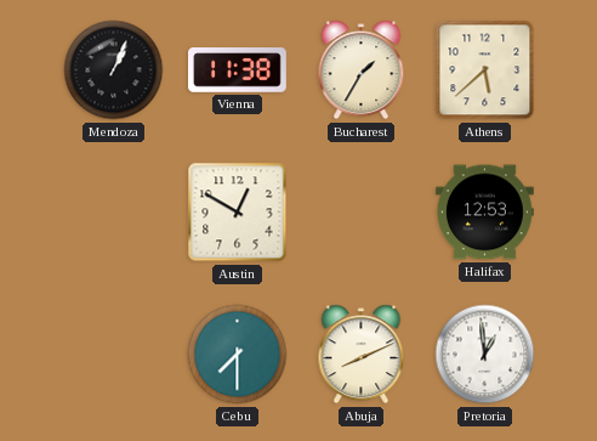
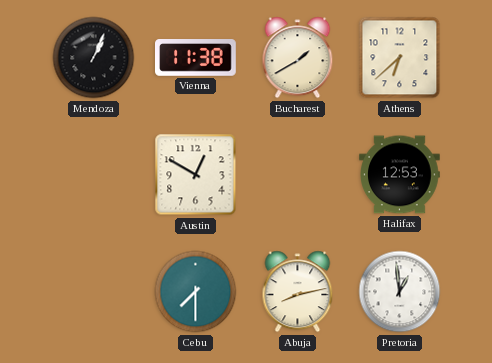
Bucharest: 1:35 -> 1:40
Athens: 5:38 -> 6:38
Abuja: 8:11 -> 8:13
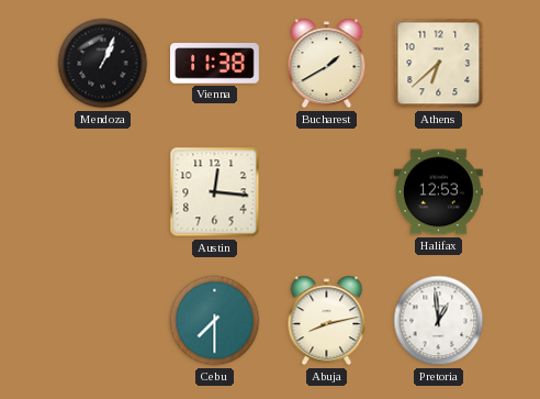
Austin: 12:50 -> 12:16
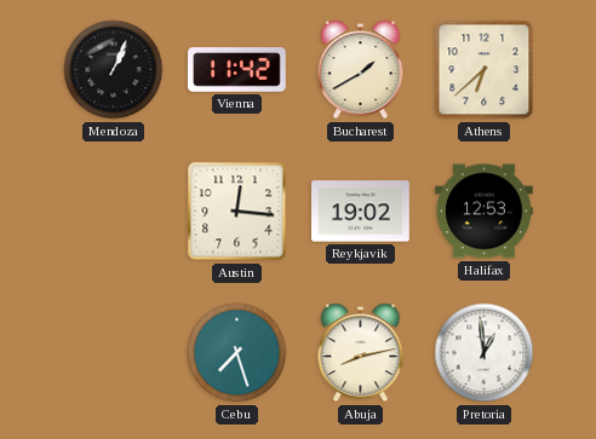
Vienna: 11:38 -> 11:42
Reykjavik: none -> 19:02
Cebu: 7:30 -> 7:27
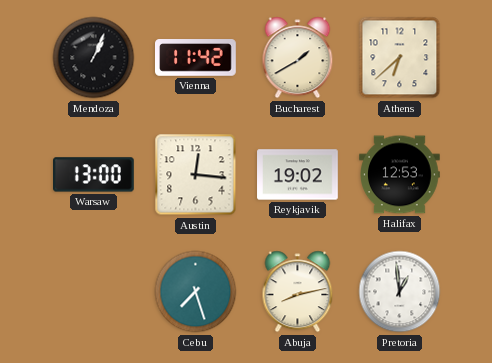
Warsaw: none -> 13:00
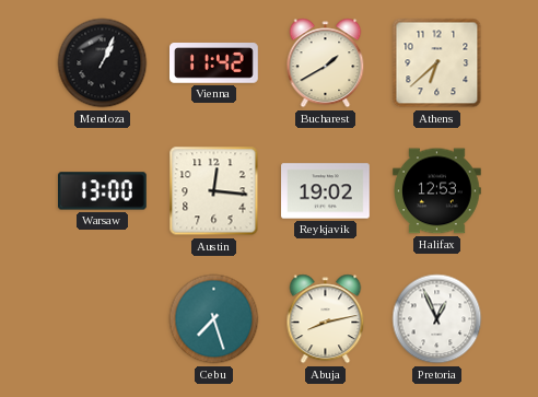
Pretoria: 12:59 -> 12:56
